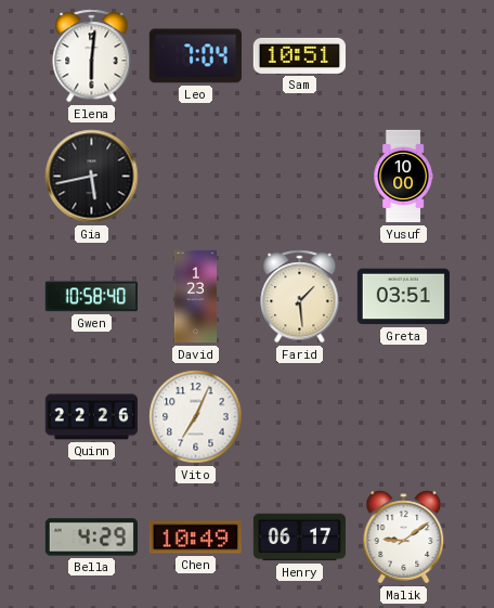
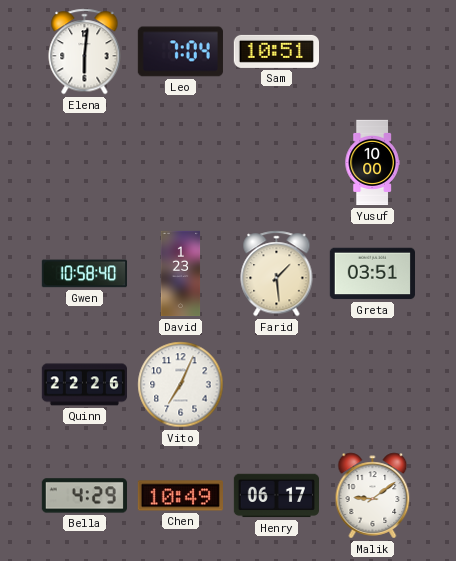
Gia: 5:43 -> none
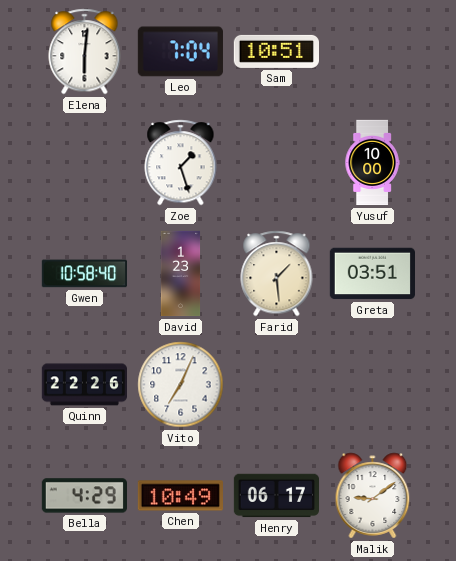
Zoe: none -> 1:27
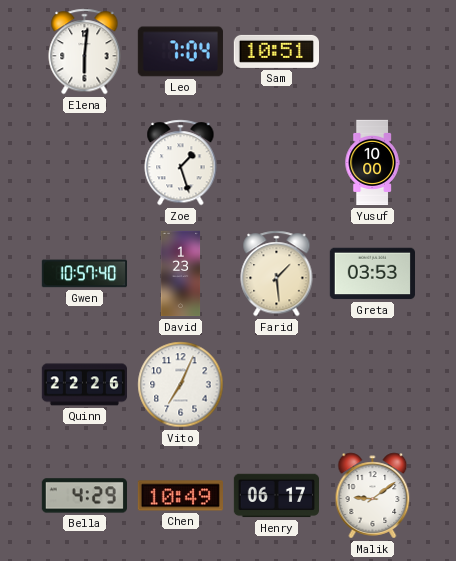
Gwen: 10:58 -> 10:57
Greta: 03:51 -> 03:53
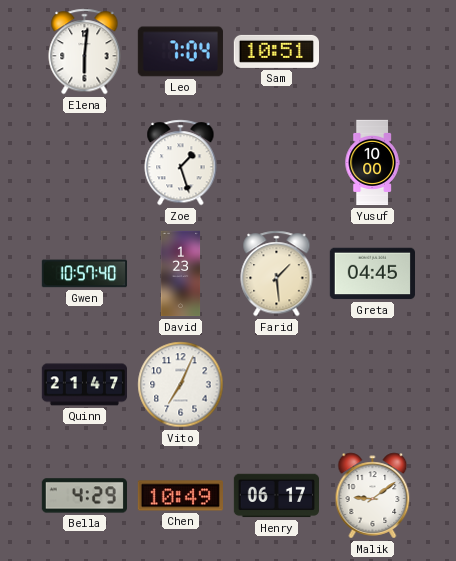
Greta: 03:53 -> 04:45
Quinn: 22:26 -> 21:47
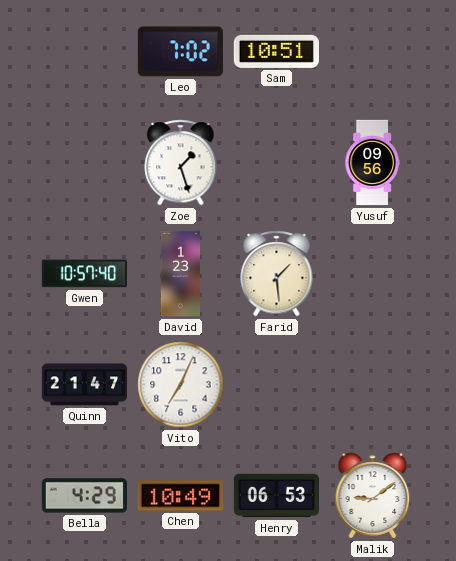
Elena: 6:01 -> none
Leo: 7:04 -> 7:02
Yusuf: 10:00 -> 09:56
Greta: 04:45 -> none
Henry: 06:17 -> 06:53
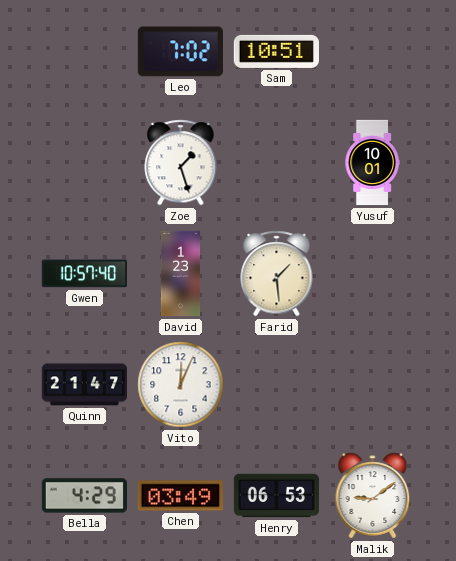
Yusuf: 09:56 -> 10:01
Vito: 7:04 -> 12:04
Chen: 10:49 -> 03:49
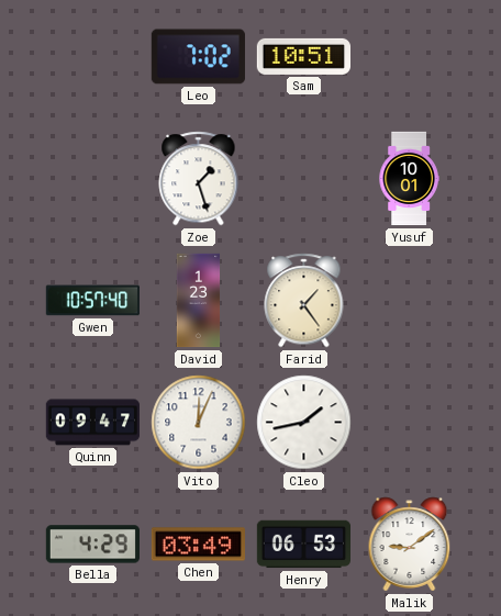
Farid: 1:29 -> 1:24
Quinn: 21:47 -> 09:47
Cleo: none -> 1:43
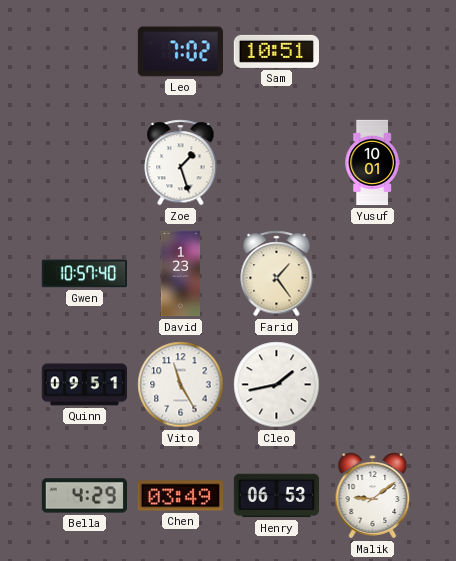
Quinn: 09:47 -> 09:51
Vito: 12:04 -> 11:25
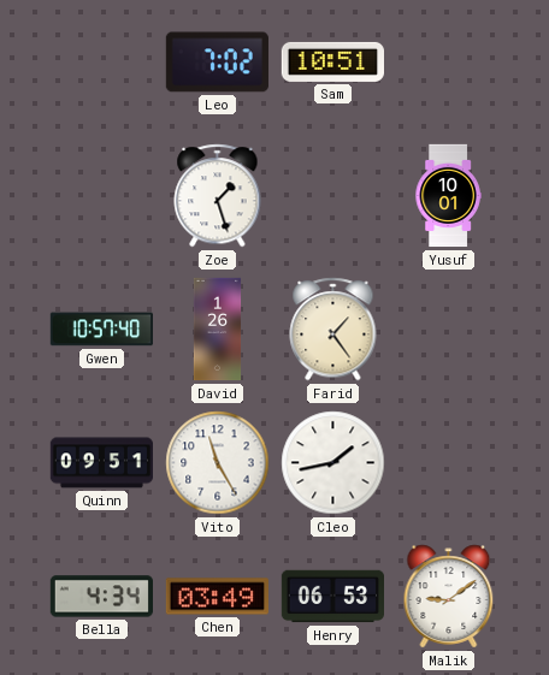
David: 1:23 -> 1:26
Bella: 4:29 -> 4:34
